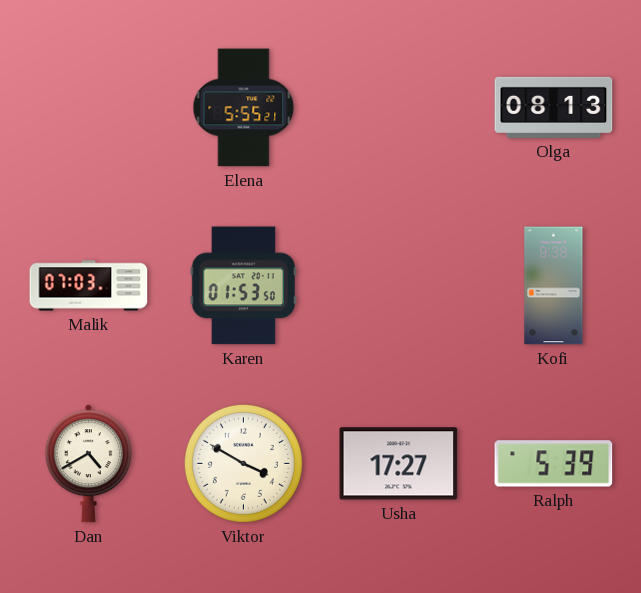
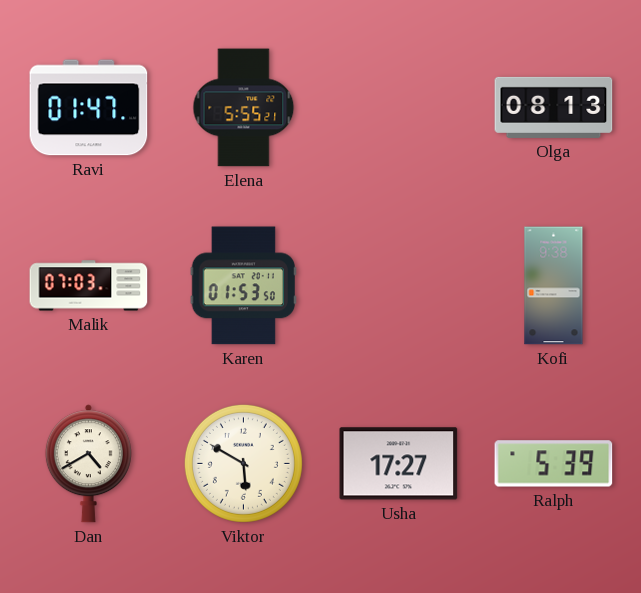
Ravi: none -> 01:47
Viktor: 3:50 -> 5:50
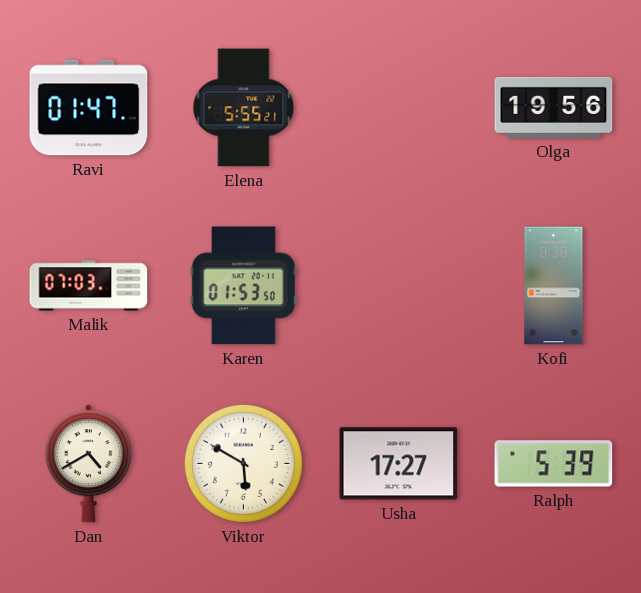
Olga: 08:13 -> 19:56
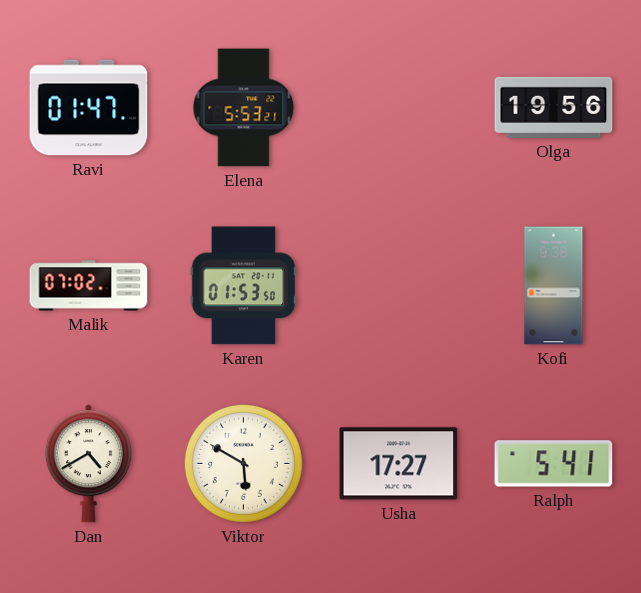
Elena: 5:55 -> 5:53
Malik: 07:03 -> 07:02
Ralph: 5:39 -> 5:41
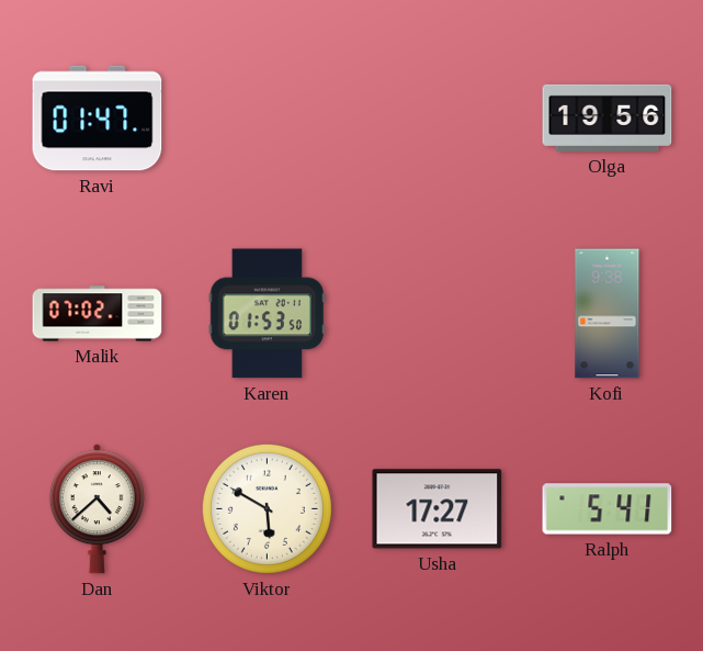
Elena: 5:53 -> none
Dan: 4:40 -> 4:38
